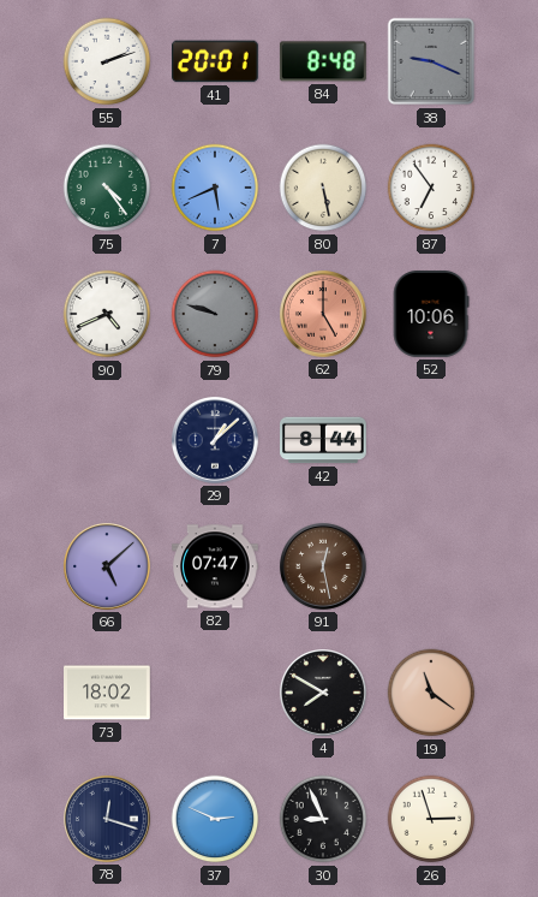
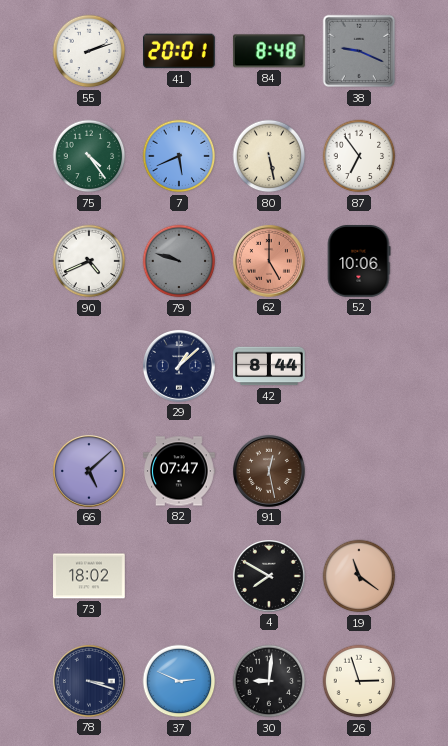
78: 12:18 -> 3:18
30: 8:56 -> 9:01
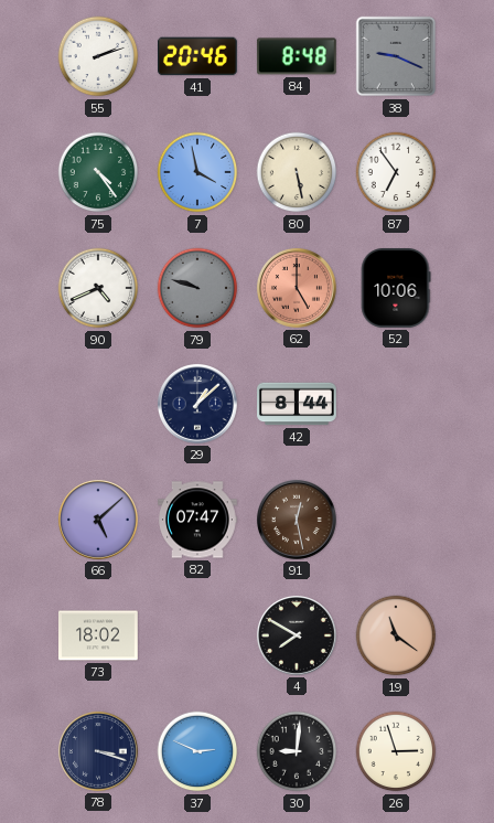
41: 20:01 -> 20:46
7: 5:41 -> 3:58
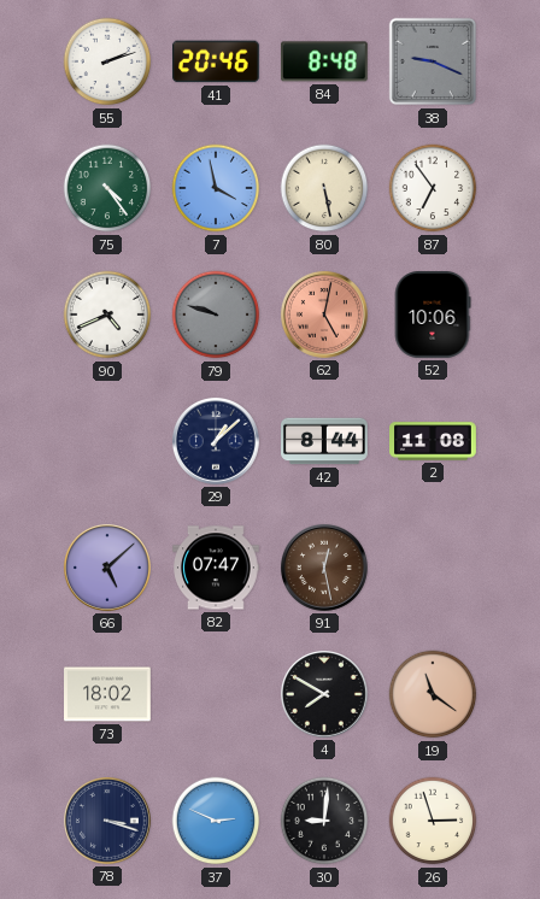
62: 5:00 -> 5:02
2: none -> 11:08
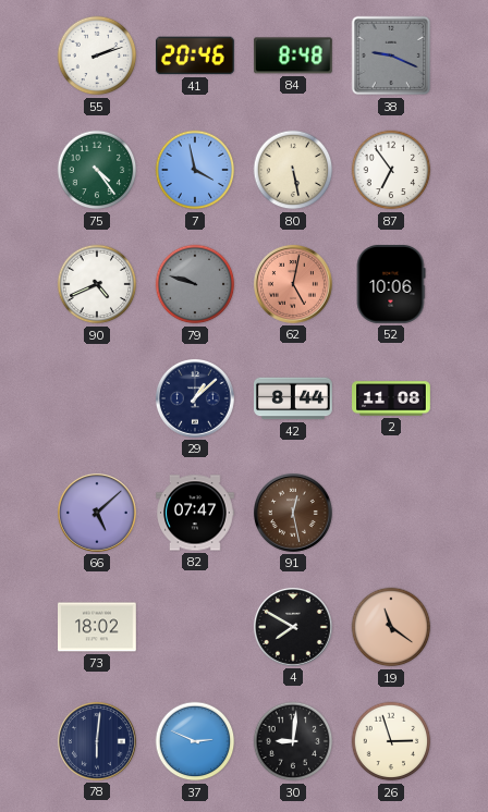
78: 3:18 -> 6:01
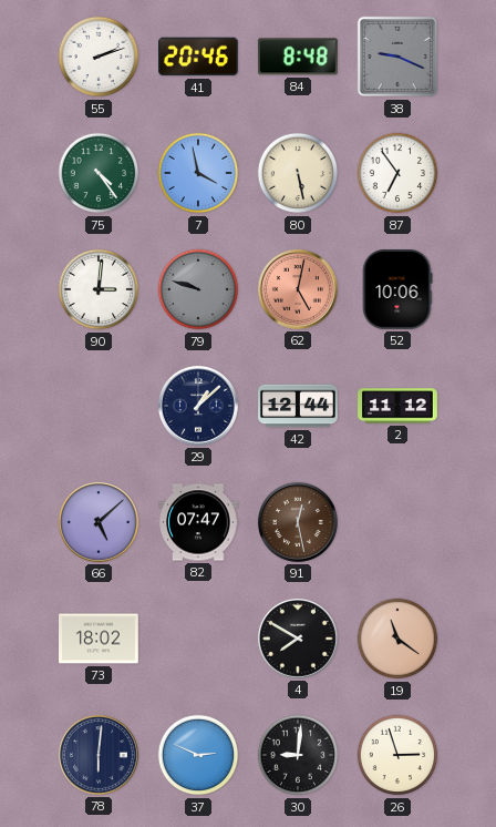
90: 4:41 -> 3:01
42: 8:44 -> 12:44
2: 11:08 -> 11:12
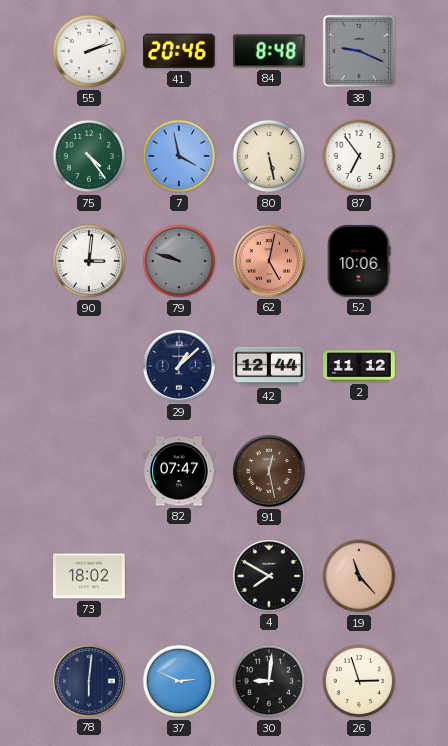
66: 5:08 -> none
19: 11:21 -> 11:23
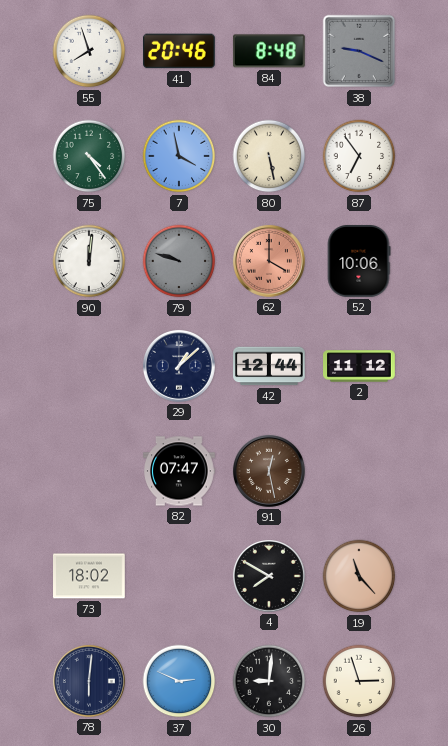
55: 2:12 -> 7:57
90: 3:01 -> 12:01
62: 5:02 -> 4:00
